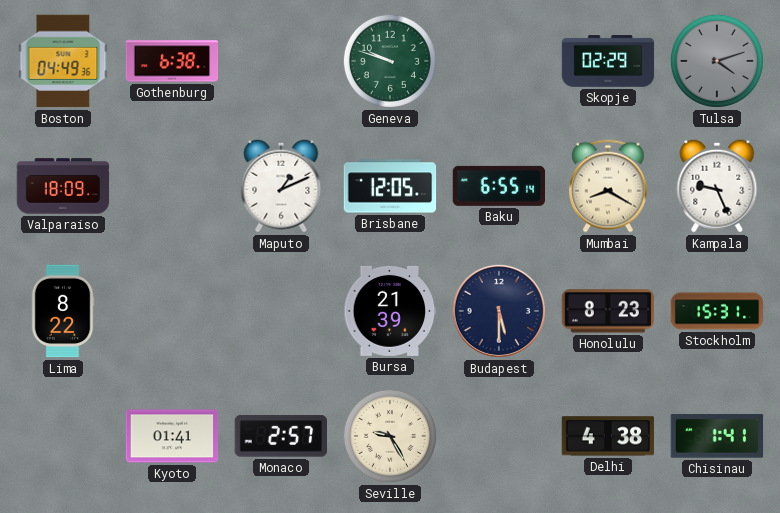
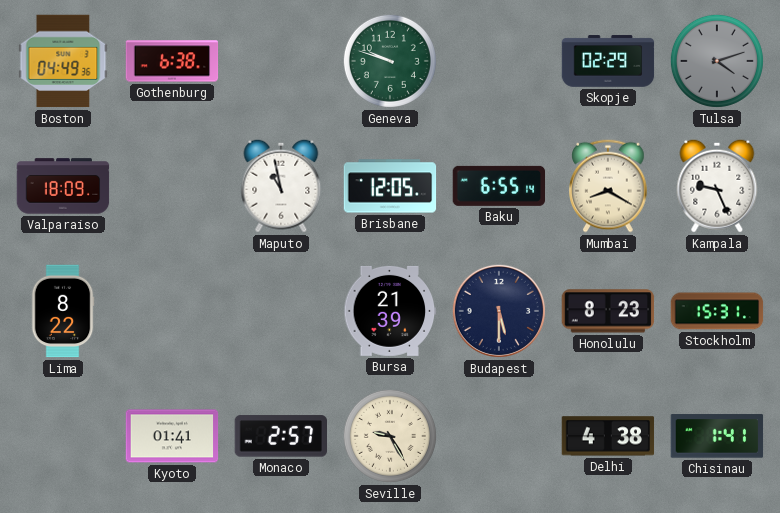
Maputo: 1:11 -> 10:58
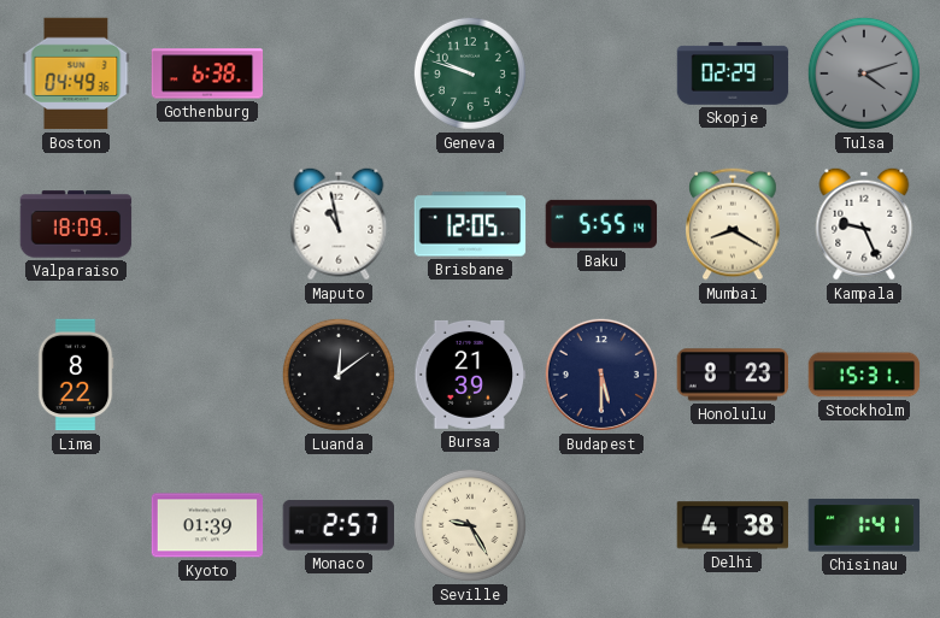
Baku: 6:55 -> 5:55
Luanda: none -> 12:09
Kyoto: 01:41 -> 01:39
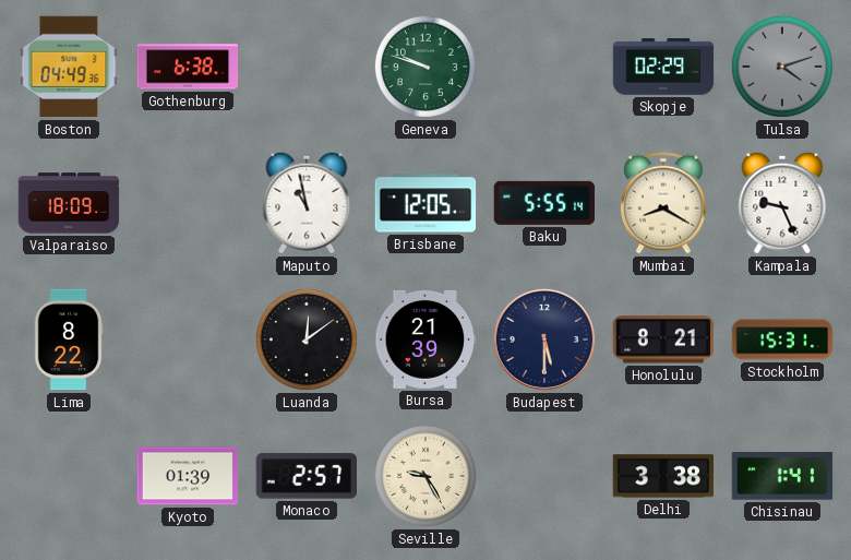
Honolulu: 8:23 -> 8:21
Delhi: 4:38 -> 3:38
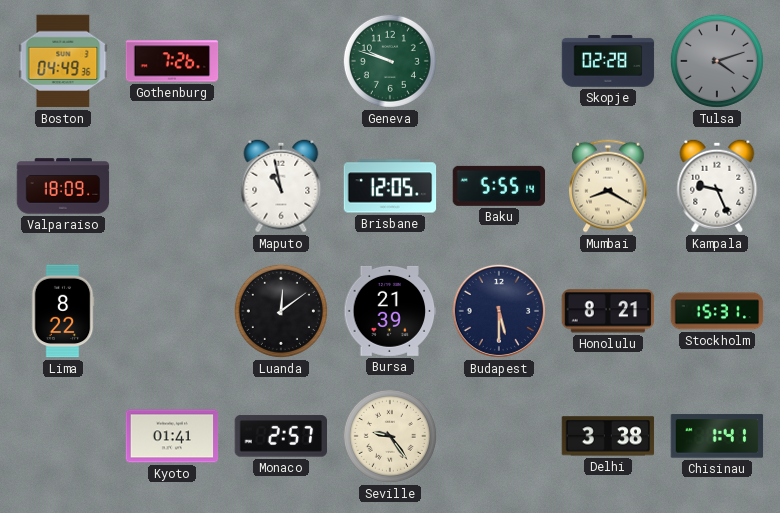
Gothenburg: 6:38 -> 7:26
Skopje: 02:29 -> 02:28
Kyoto: 01:39 -> 01:41
Seville: 9:25 -> 9:24
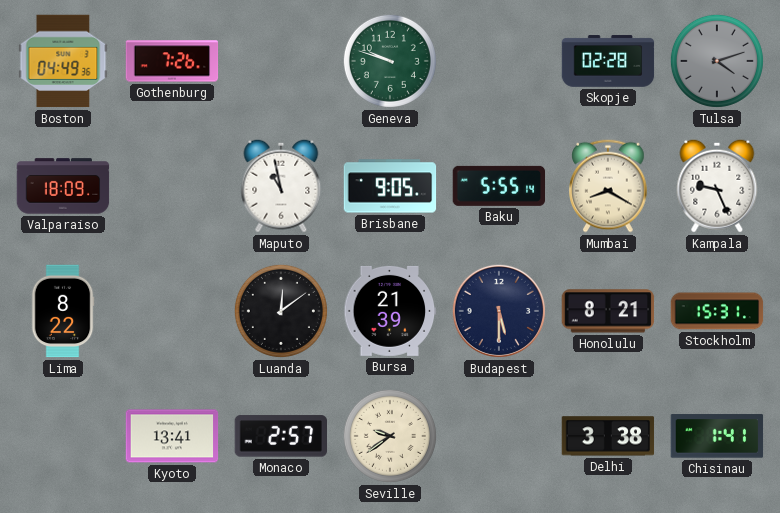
Brisbane: 12:05 -> 9:05
Kyoto: 01:41 -> 13:41
Seville: 9:24 -> 9:39
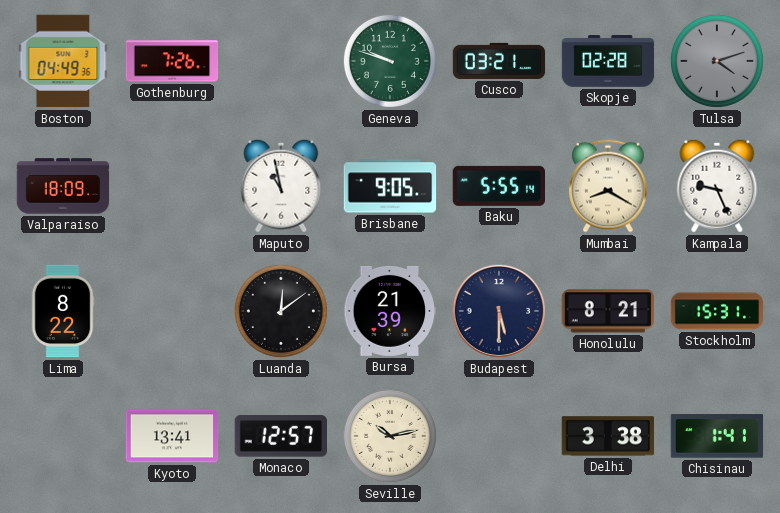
Cusco: none -> 03:21
Monaco: 2:57 -> 12:57
Seville: 9:39 -> 10:13
